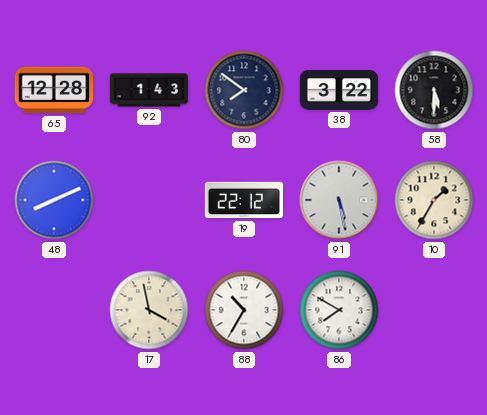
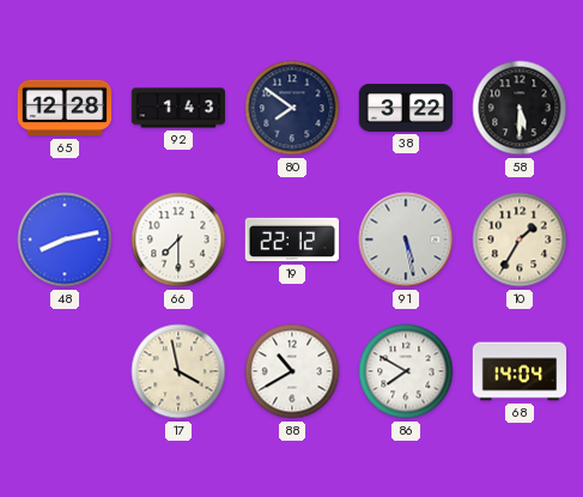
48: 8:11 -> 8:13
66: none -> 7:30
88: 10:35 -> 10:40
68: none -> 14:04
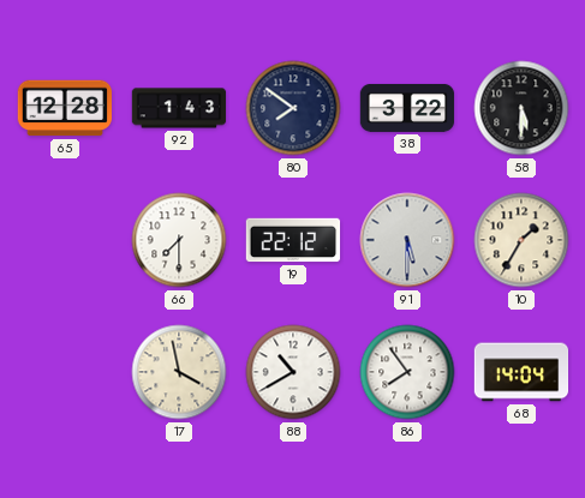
48: 8:13 -> none
91: 5:28 -> 5:30
86: 7:50 -> 7:54
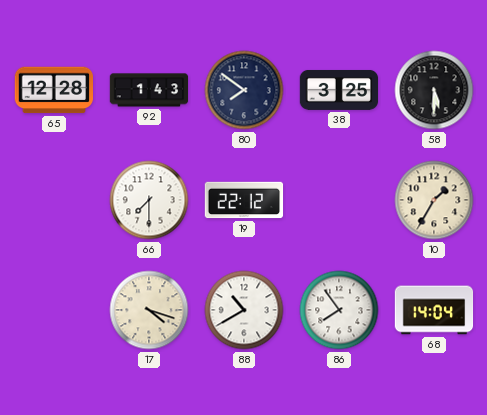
38: 3:22 -> 3:25
91: 5:30 -> none
17: 3:58 -> 4:18
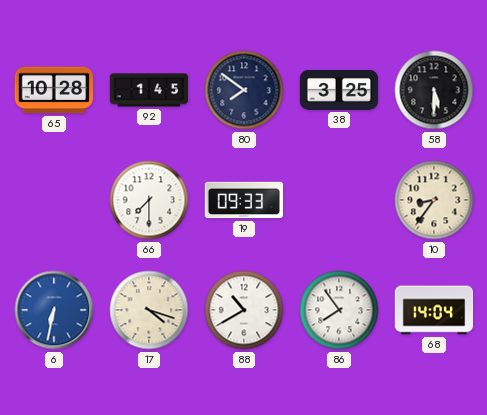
65: 12:28 -> 10:28
92: 1:43 -> 1:45
19: 22:12 -> 09:33
10: 1:35 -> 8:36
6: none -> 6:32
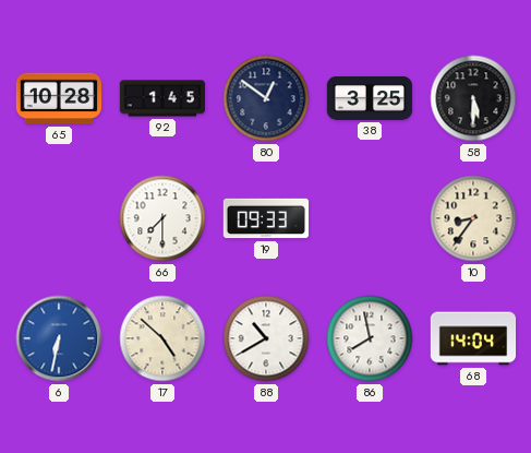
80: 7:51 -> 12:51
17: 4:18 -> 4:52
86: 7:54 -> 7:58
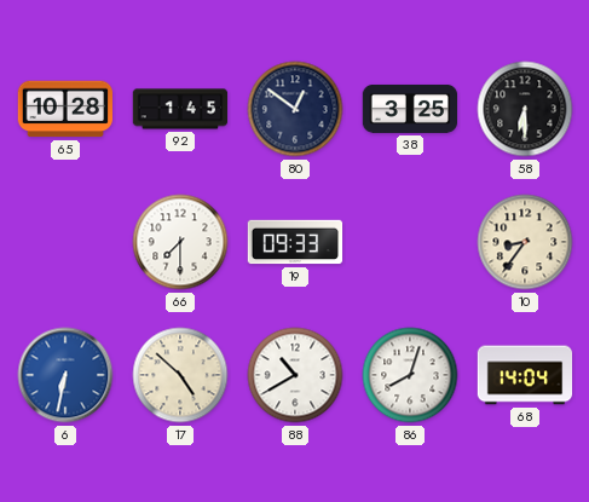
58: 5:30 -> 6:30
86: 7:58 -> 8:03
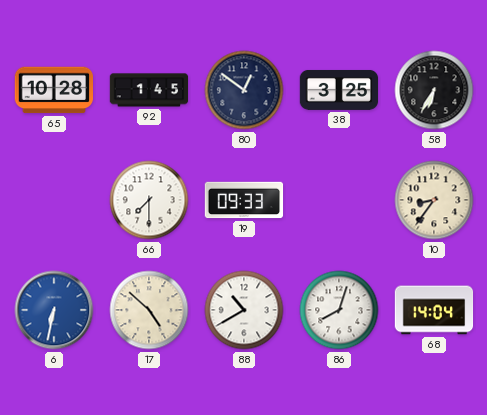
58: 6:30 -> 6:35
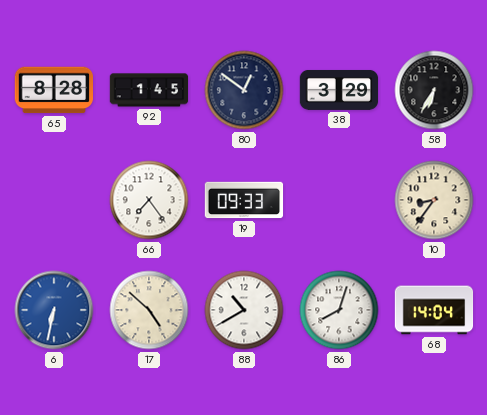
65: 10:28 -> 8:28
38: 3:25 -> 3:29
66: 7:30 -> 7:24
